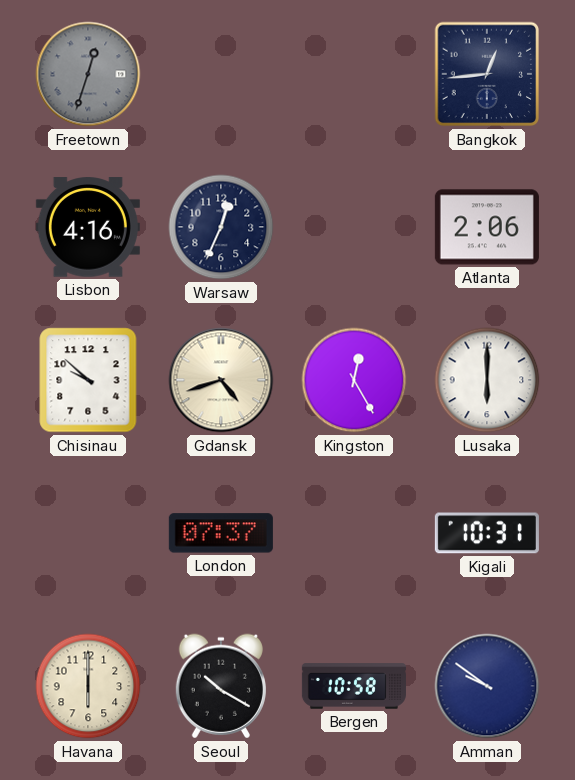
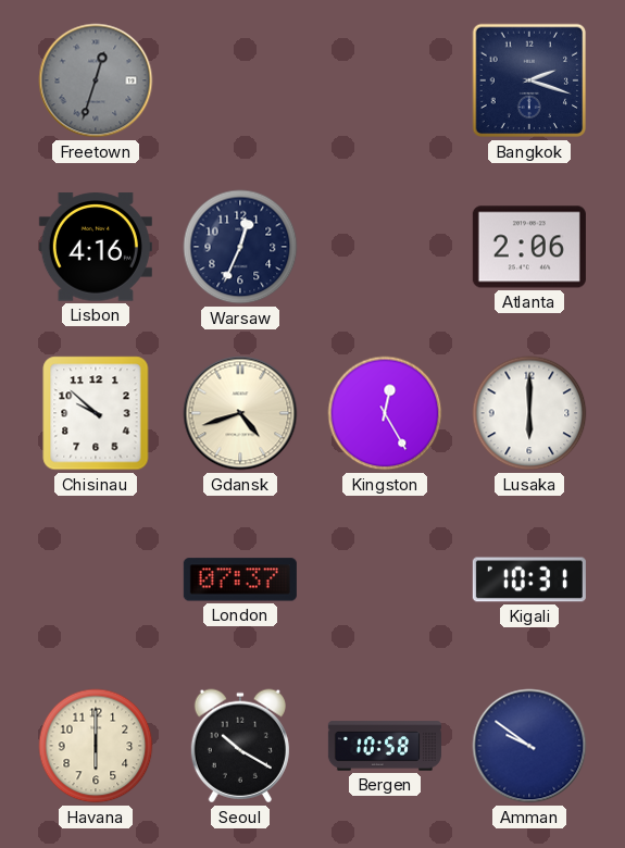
Bangkok: 12:44 -> 2:18
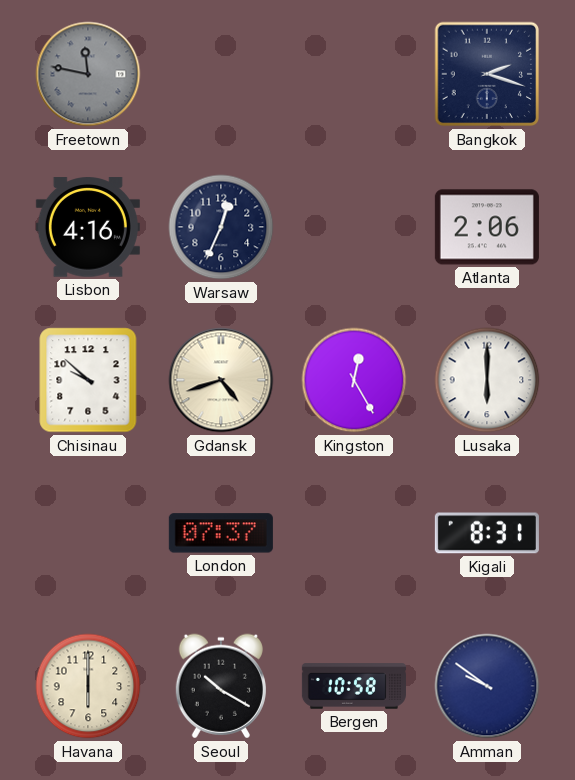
Freetown: 12:33 -> 11:47
Kigali: 10:31 -> 8:31
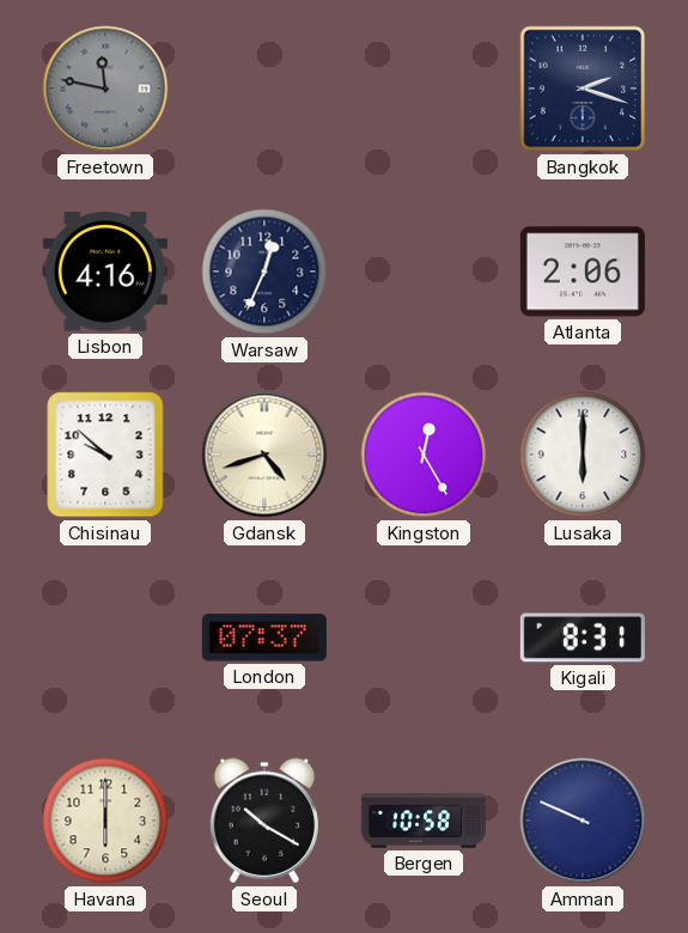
Amman: 9:51 -> 9:49
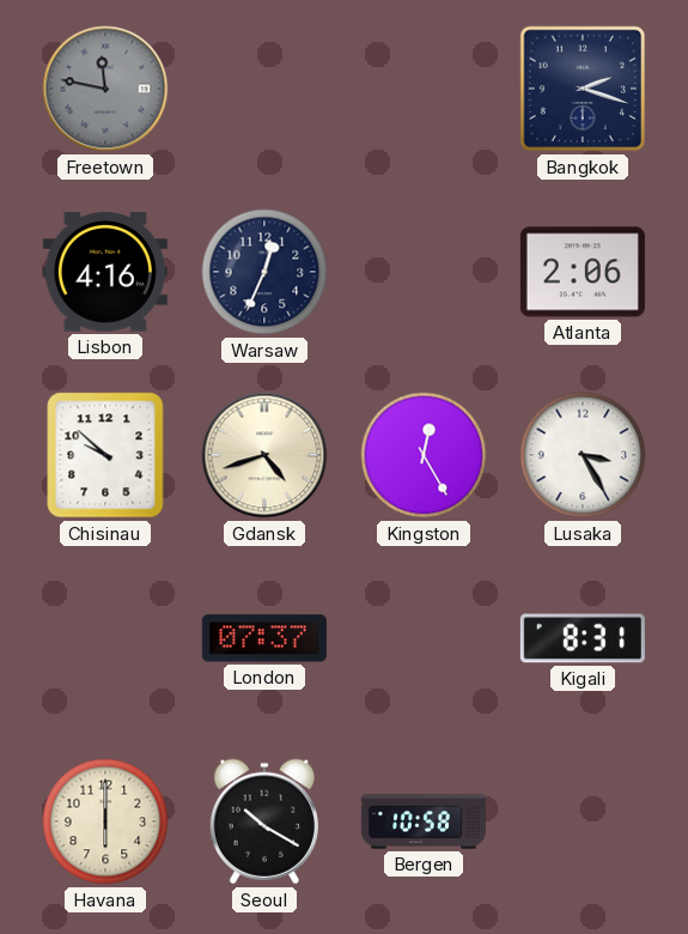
Lusaka: 6:00 -> 3:25
Amman: 9:49 -> none
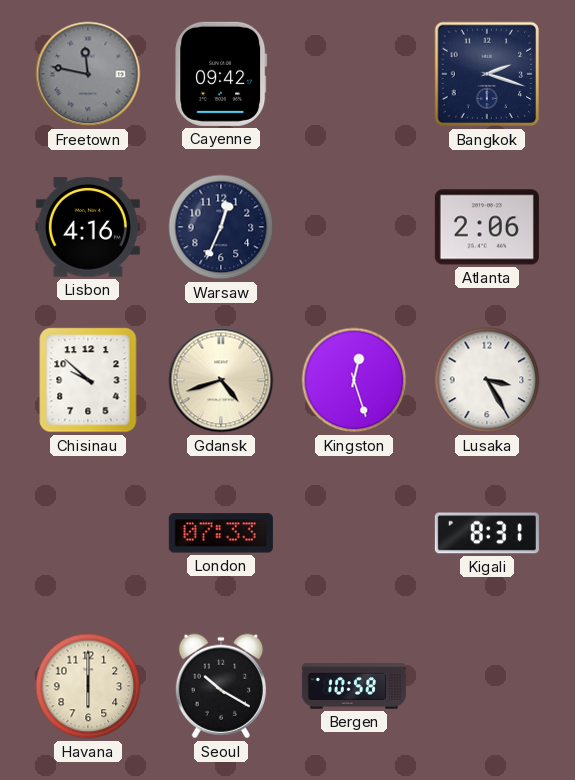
Cayenne: none -> 09:42
Kingston: 12:25 -> 12:27
London: 07:37 -> 07:33
